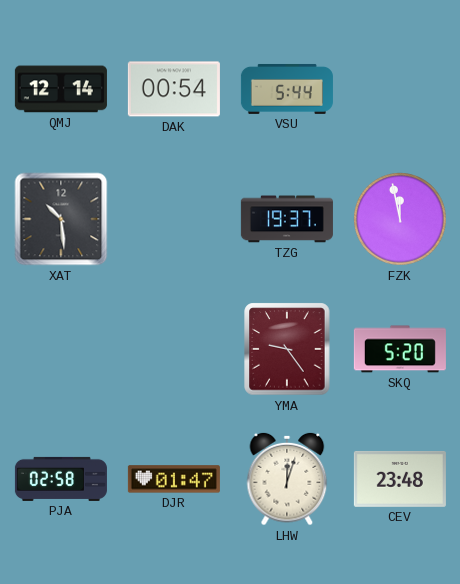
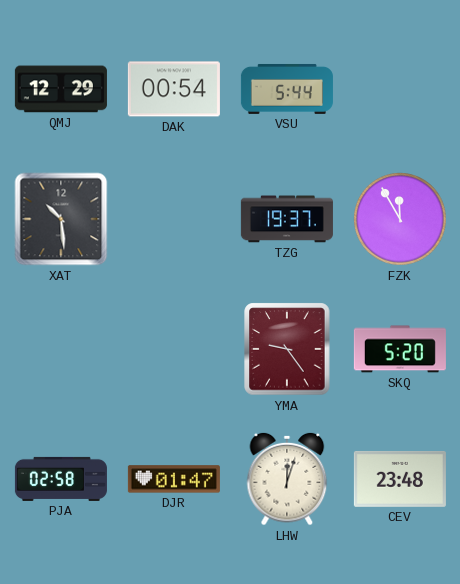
QMJ: 12:14 -> 12:29
FZK: 11:58 -> 11:55
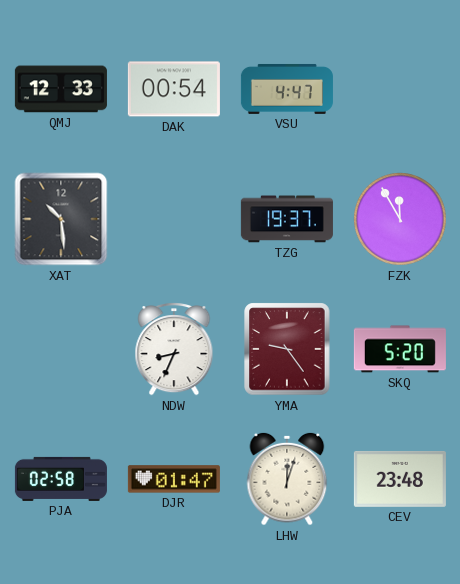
QMJ: 12:29 -> 12:33
VSU: 5:44 -> 4:47
NDW: none -> 8:34
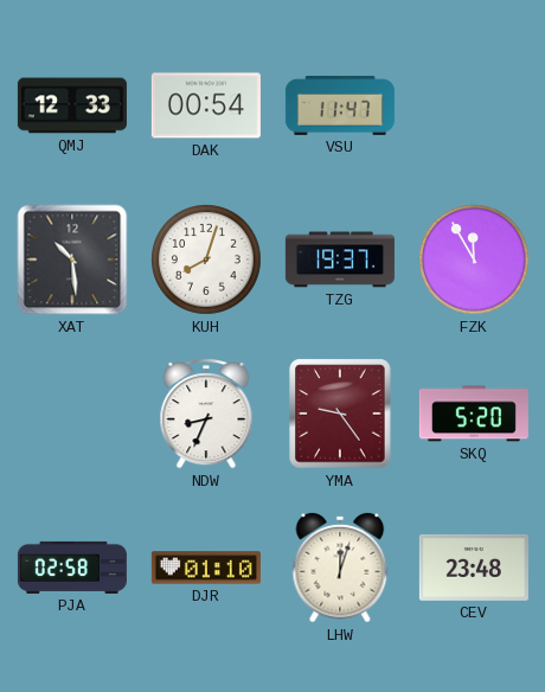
VSU: 4:47 -> 11:47
KUH: none -> 8:03
DJR: 01:47 -> 01:10
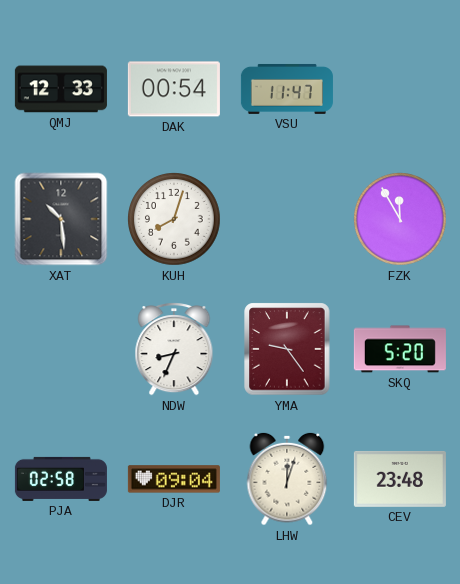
TZG: 19:37 -> none
DJR: 01:10 -> 09:04
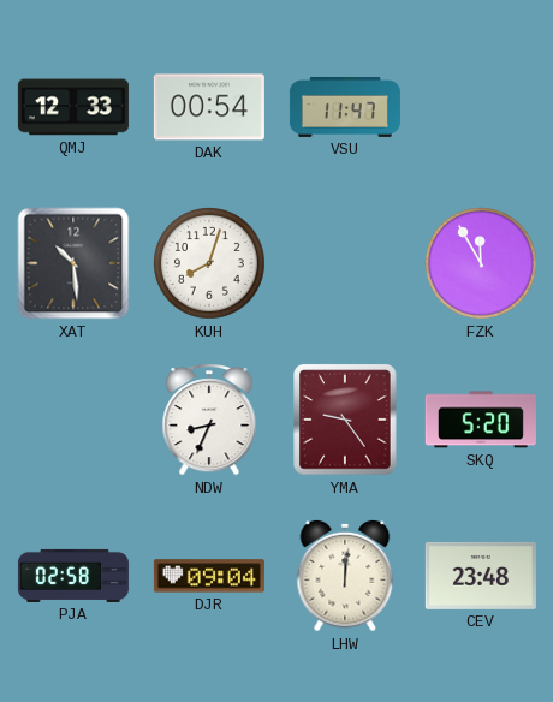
LHW: 12:03 -> 12:01
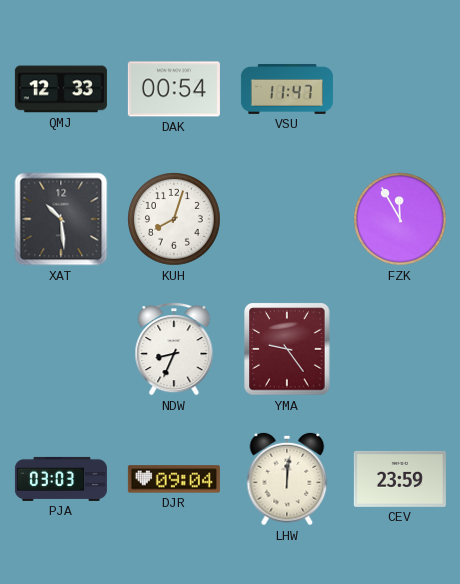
SKQ: 5:20 -> none
PJA: 02:58 -> 03:03
CEV: 23:48 -> 23:59
